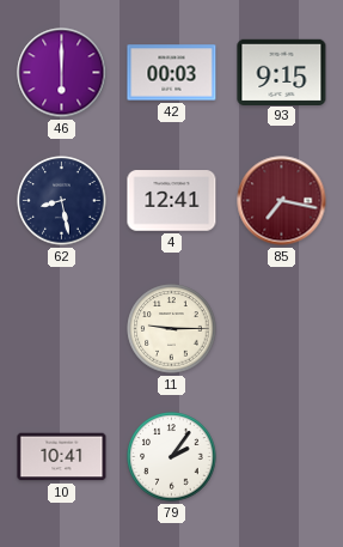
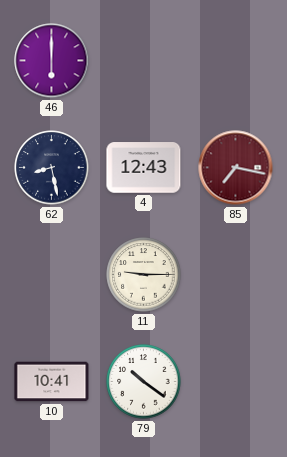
42: 00:03 -> none
93: 9:15 -> none
4: 12:41 -> 12:43
79: 2:06 -> 10:21
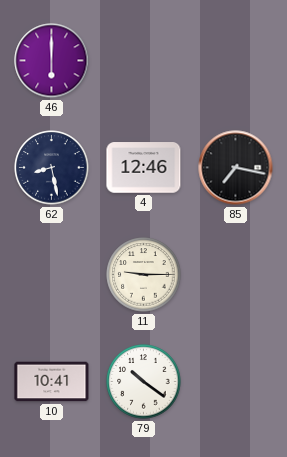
4: 12:43 -> 12:46
85 dial: burgundy -> black
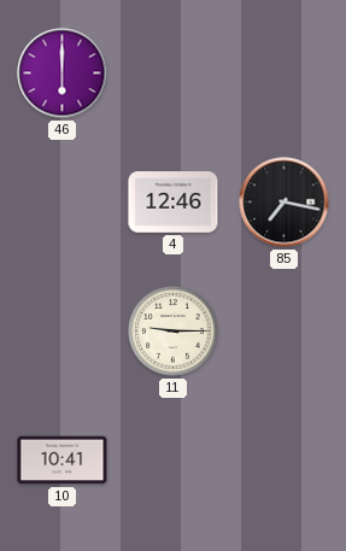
62: 8:28 -> none
79: 10:21 -> none
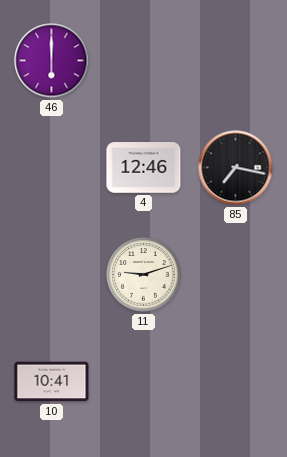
11: 9:15 -> 9:12
